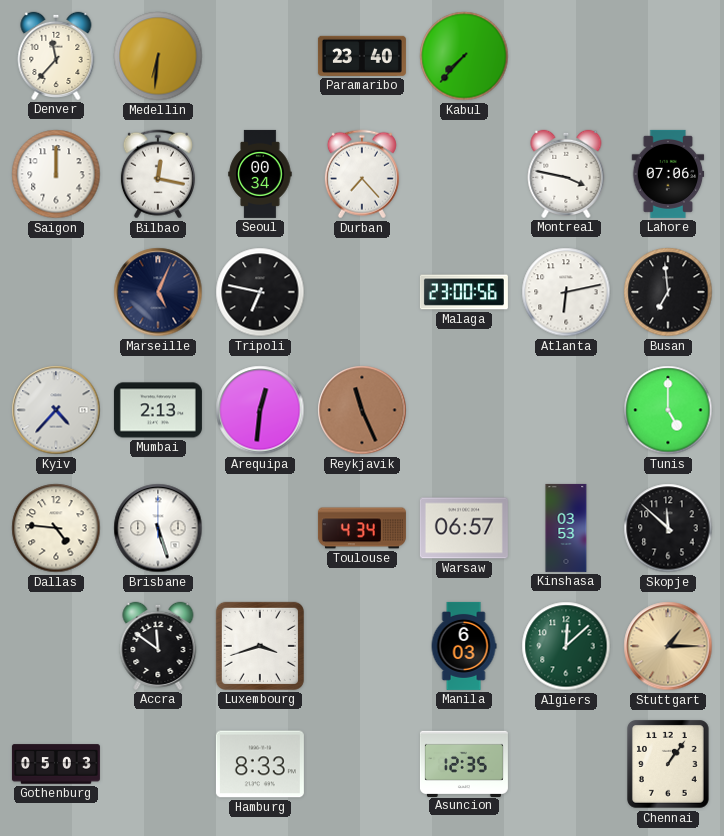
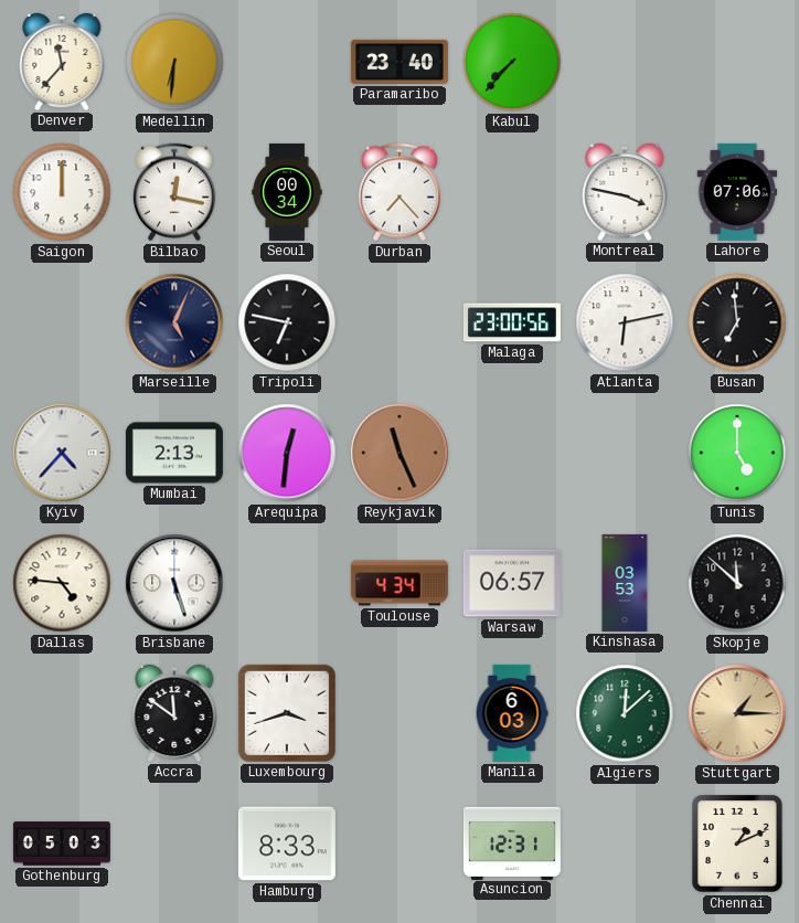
Asuncion: 12:35 -> 12:31
Chennai: 1:06 -> 1:11
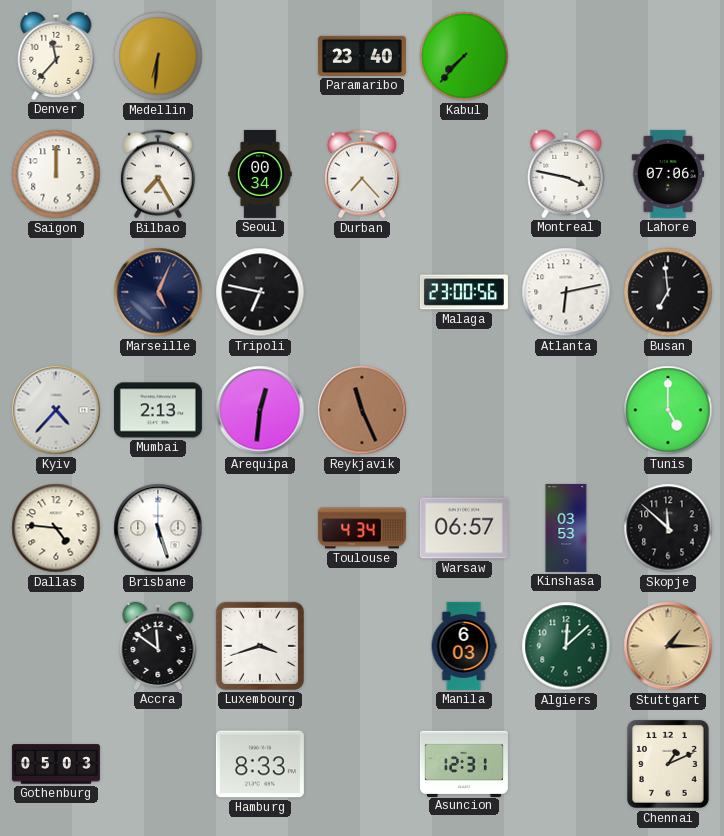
Bilbao: 12:17 -> 7:25
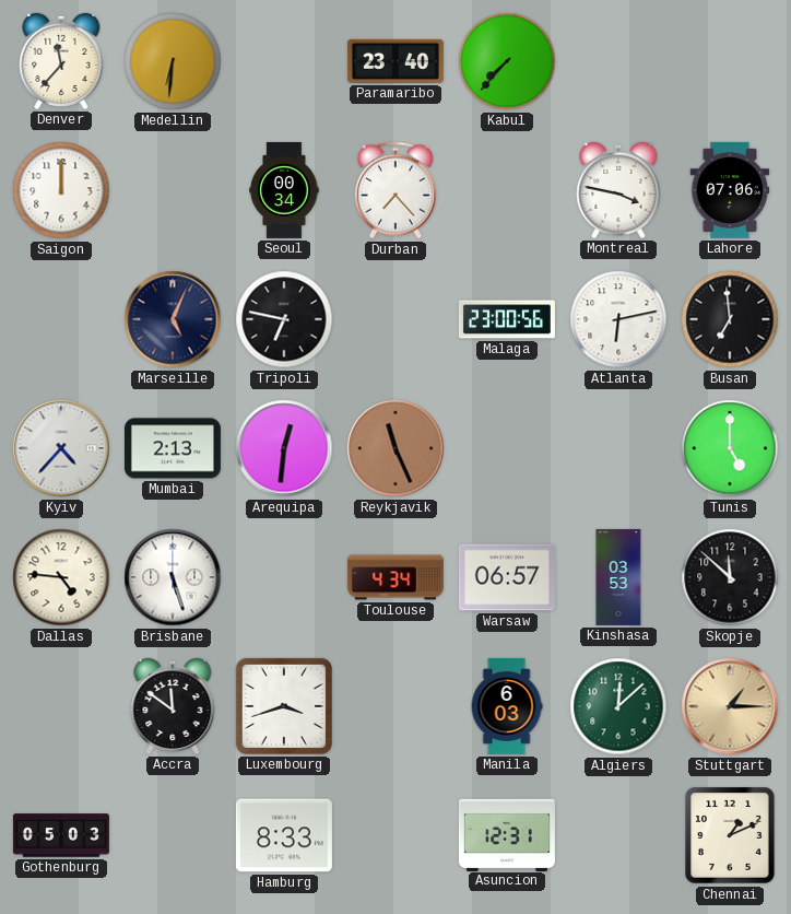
Bilbao: 7:25 -> none
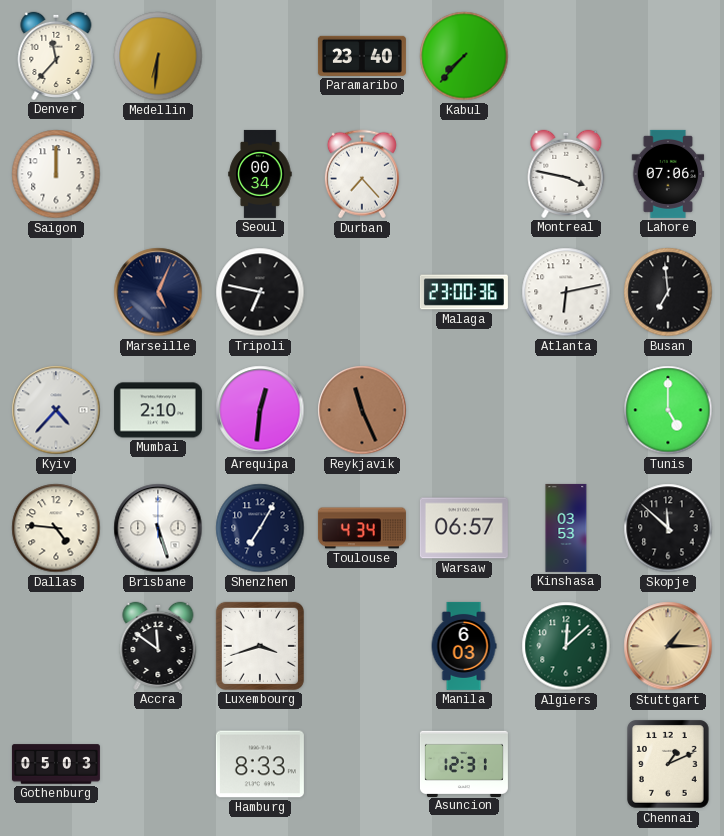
Malaga: 23:00:56 -> 23:00:36
Mumbai: 2:13 -> 2:10
Shenzhen: none -> 7:05
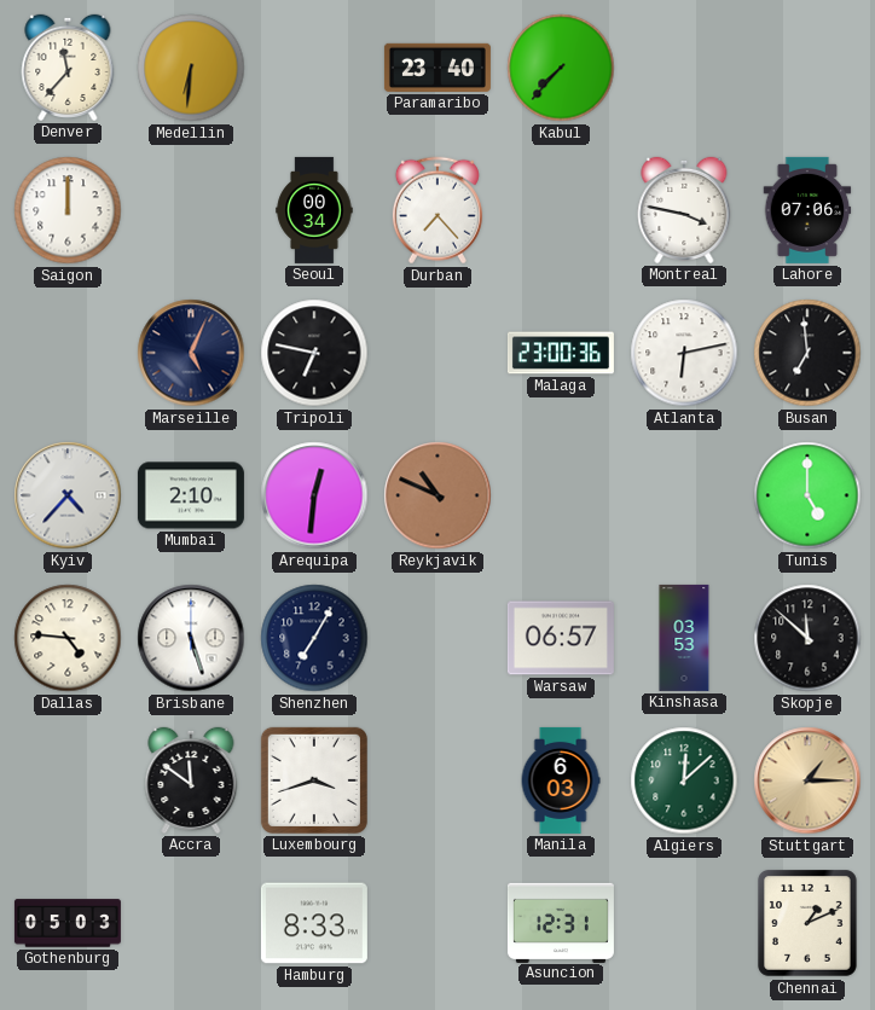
Reykjavik: 11:26 -> 10:49
Toulouse: 4:34 -> none
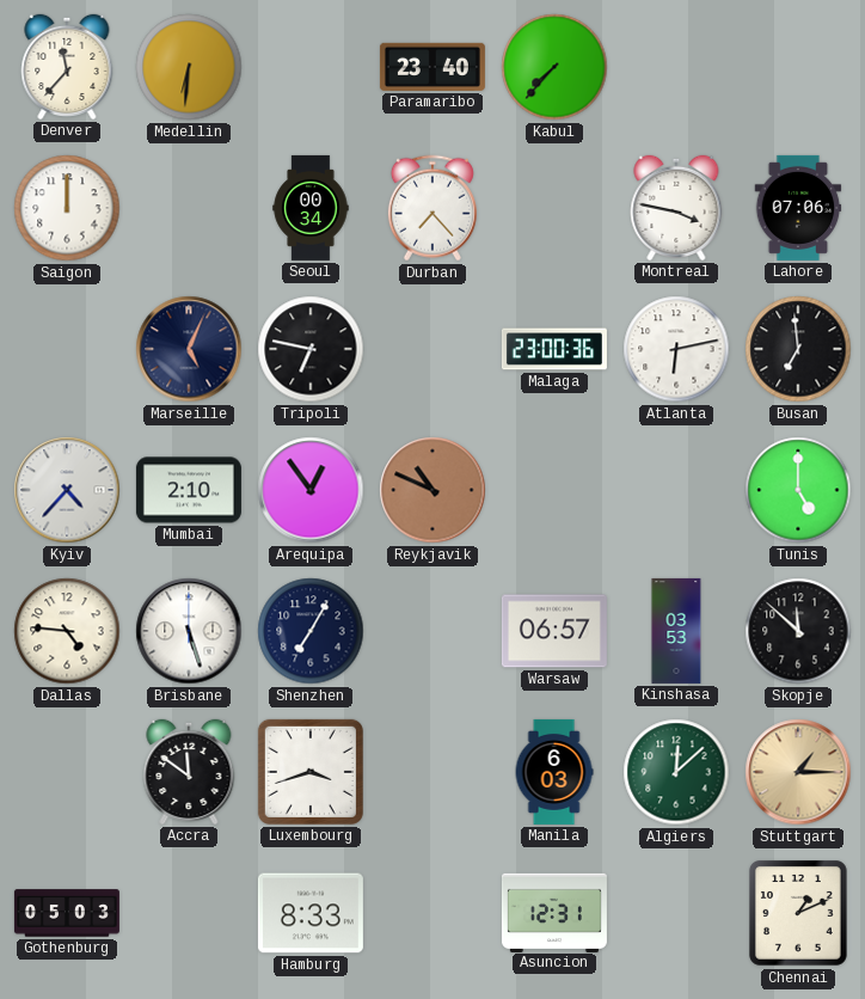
Arequipa: 12:31 -> 12:54
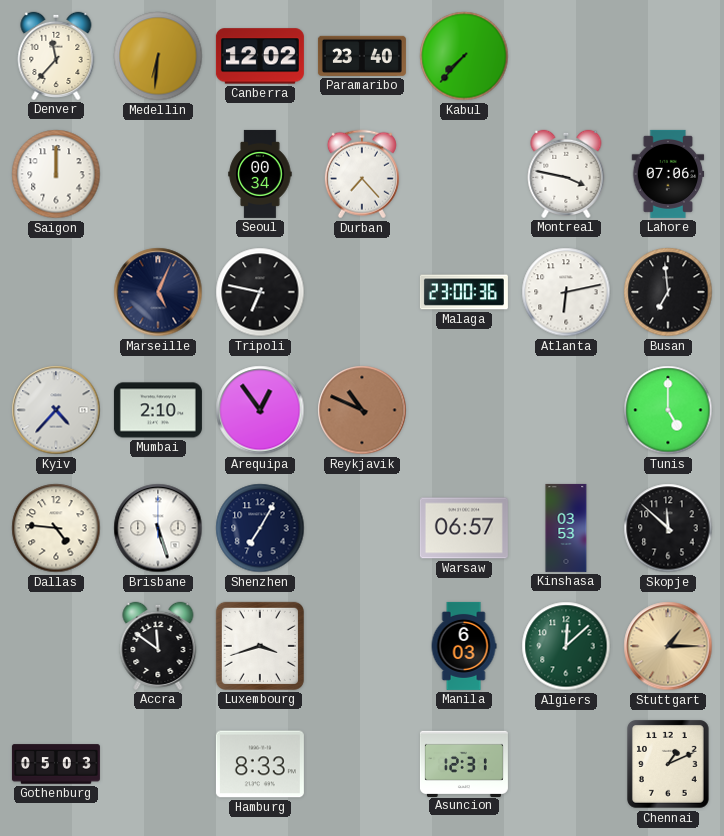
Canberra: none -> 12:02
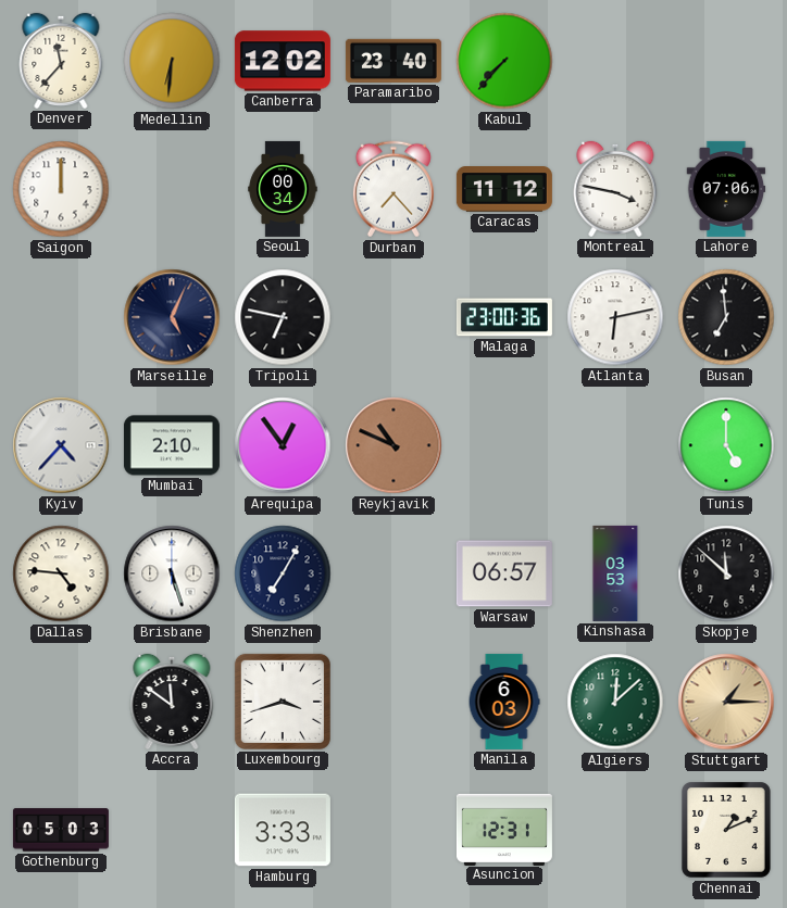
Caracas: none -> 11:12
Hamburg: 8:33 -> 3:33
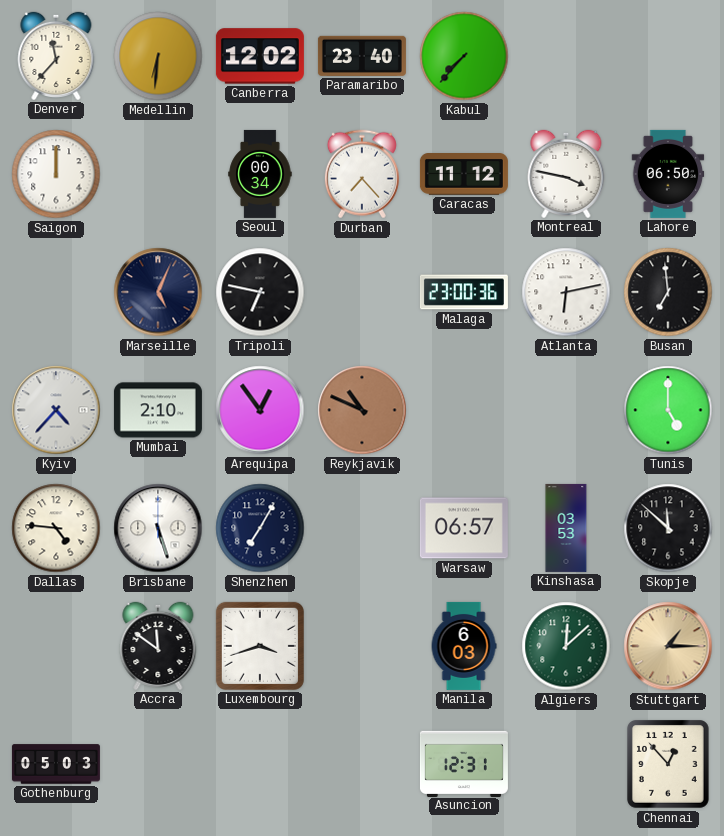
Lahore: 07:06 -> 06:50
Hamburg: 3:33 -> none
Chennai: 1:11 -> 12:53
